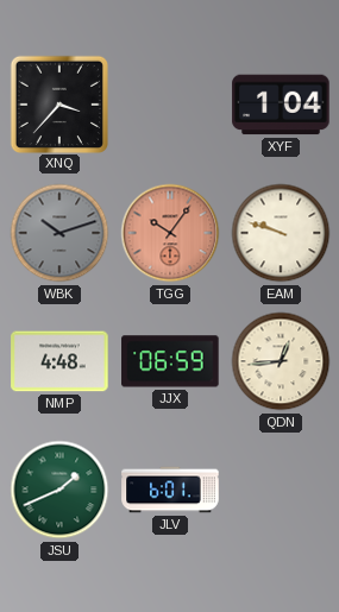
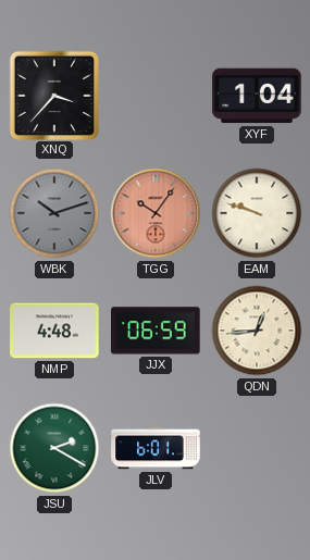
JSU: 1:41 -> 2:20
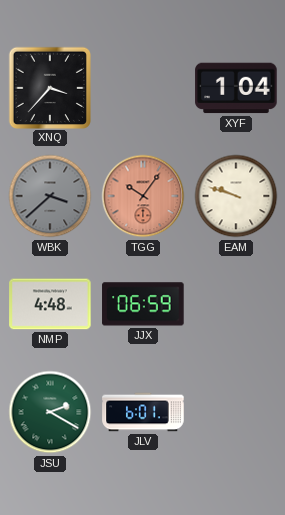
WBK: 10:12 -> 3:38
QDN: 12:44 -> none
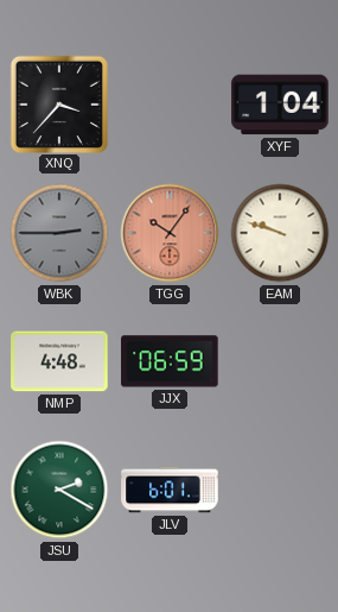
WBK: 3:38 -> 2:45
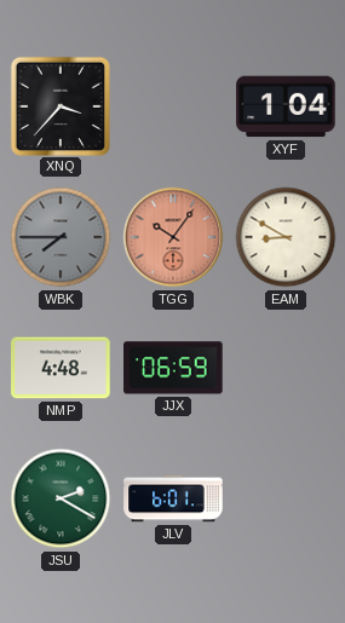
WBK: 2:45 -> 7:45
EAM: 9:48 -> 8:50
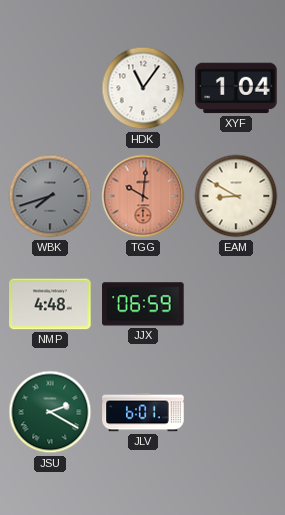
XNQ: 3:37 -> none
HDK: none -> 11:06
WBK: 7:45 -> 7:42
TGG: 10:06 -> 10:01
